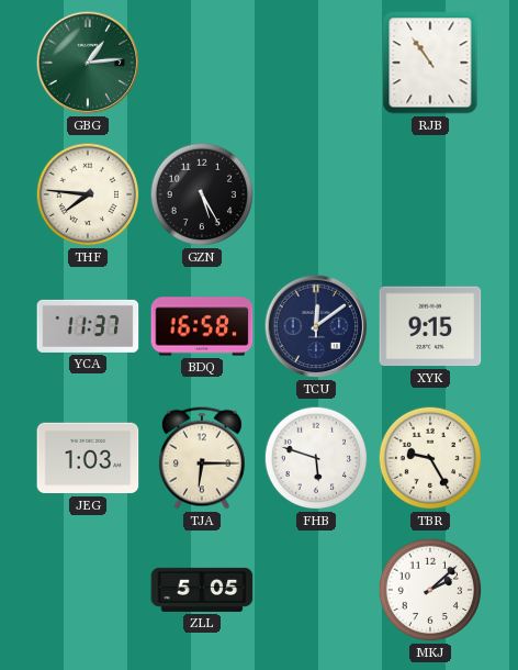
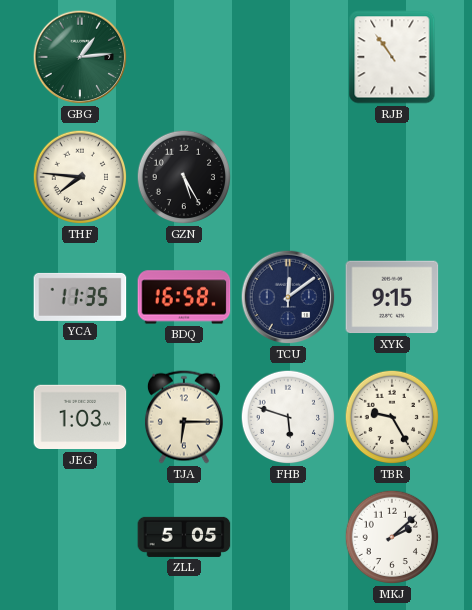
YCA: 11:37 -> 11:35
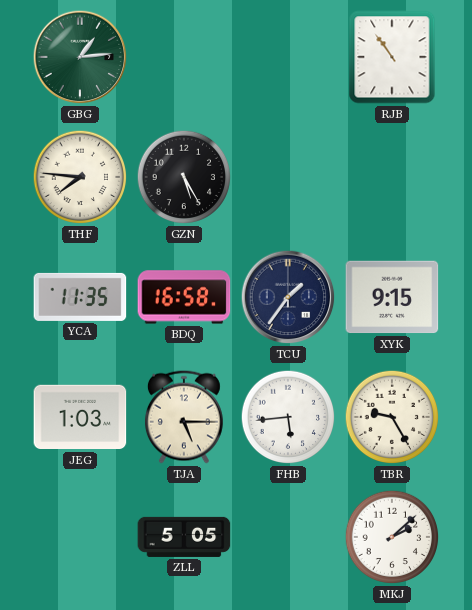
TCU: 12:09 -> 1:36
TJA: 6:15 -> 5:15
FHB: 5:48 -> 5:44
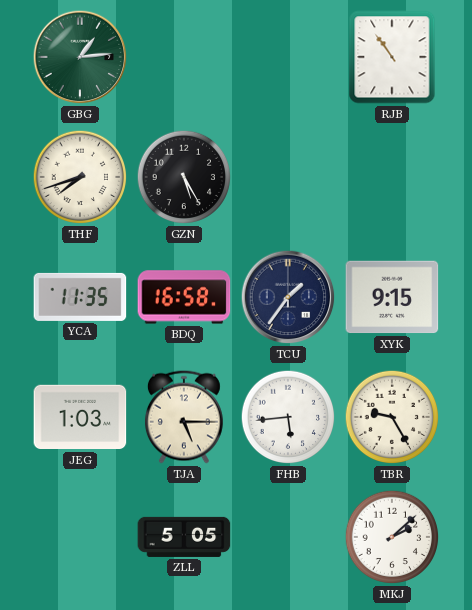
THF: 7:46 -> 7:42
